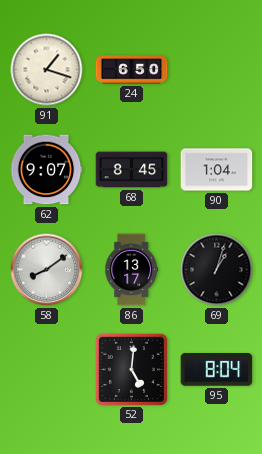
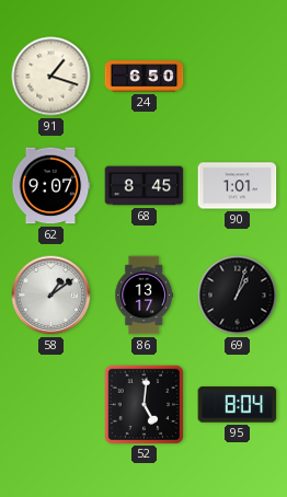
90: 1:04 -> 1:01
58: 8:09 -> 1:09
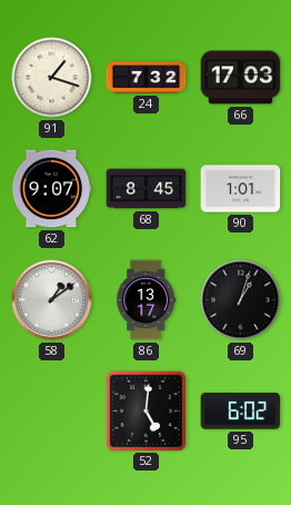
24: 6:50 -> 7:32
66: none -> 17:03
95: 8:04 -> 6:02
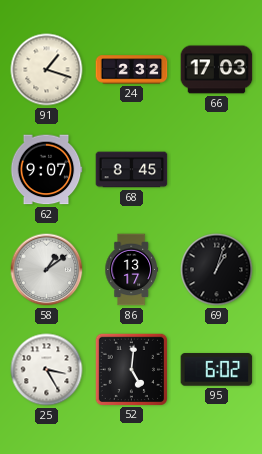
24: 7:32 -> 2:32
90: 1:01 -> none
25: none -> 3:25
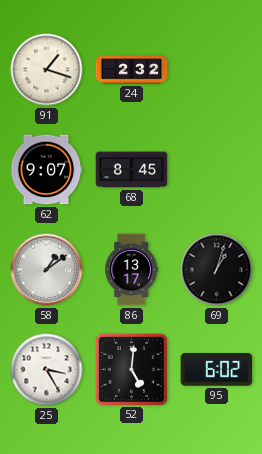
66: 17:03 -> none
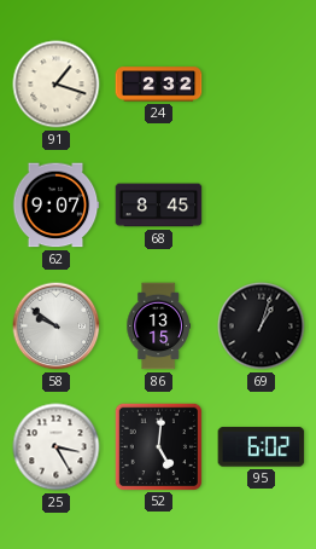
58: 1:09 -> 9:51
86: 13:17 -> 13:15
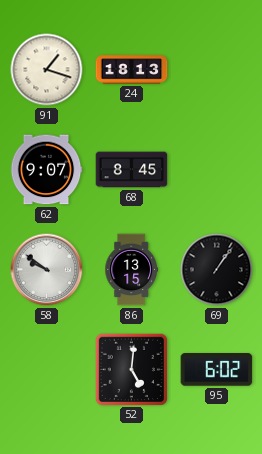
24: 2:32 -> 18:13
69: 1:03 -> 1:06
25: 3:25 -> none
